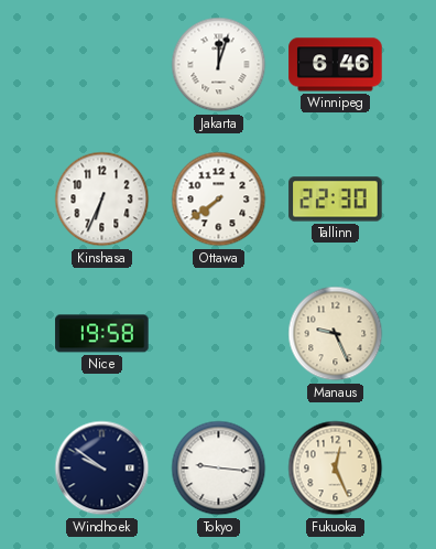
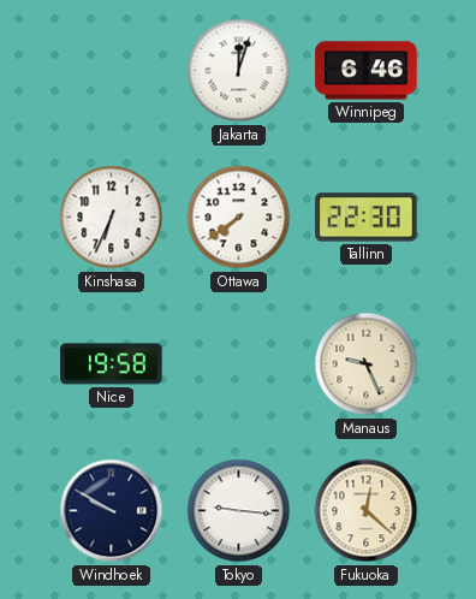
Windhoek: 9:51 -> 9:50
Fukuoka: 12:26 -> 12:22
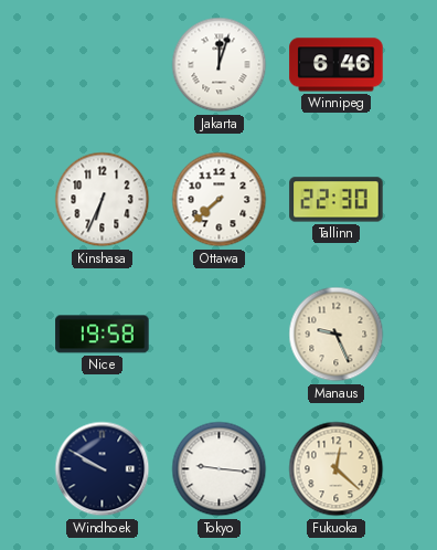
Ottawa: 7:39 -> 7:38
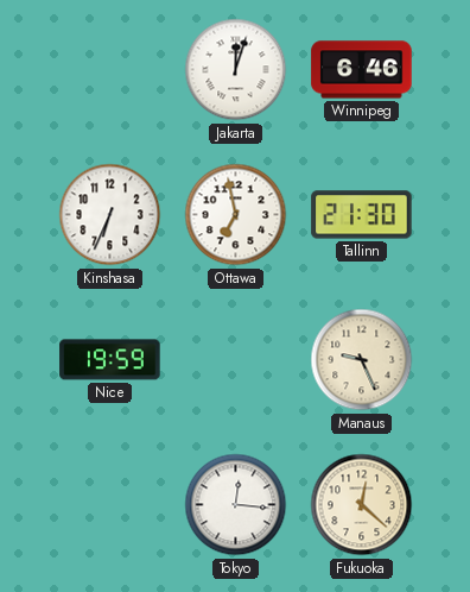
Ottawa: 7:38 -> 6:58
Tallinn: 22:30 -> 21:30
Nice: 19:58 -> 19:59
Windhoek: 9:50 -> none
Tokyo: 9:16 -> 12:16
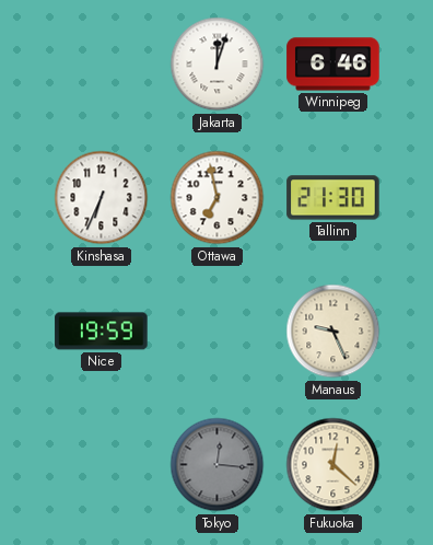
Tokyo dial: white -> grey
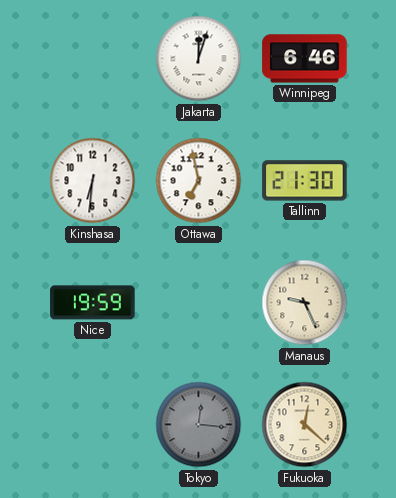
Kinshasa: 6:34 -> 6:31
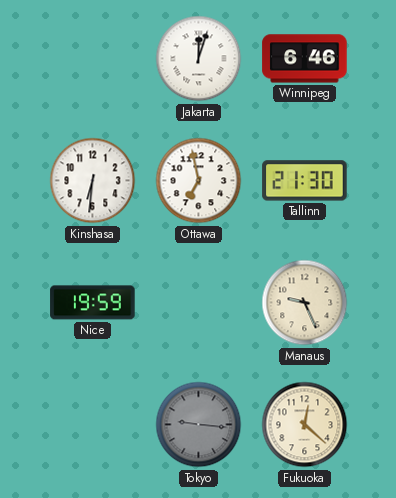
Tokyo: 12:16 -> 9:16
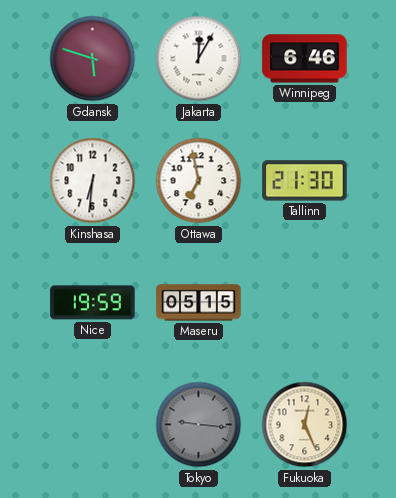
Gdansk: none -> 5:48
Jakarta: 12:03 -> 12:05
Maseru: none -> 05:15
Manaus: 9:26 -> none
Fukuoka: 12:22 -> 12:26
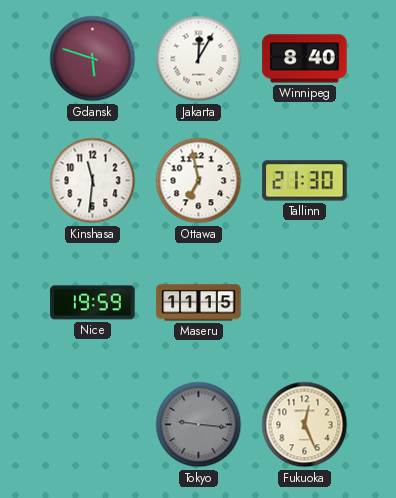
Winnipeg: 6:46 -> 8:40
Kinshasa: 6:31 -> 11:31
Maseru: 05:15 -> 11:15
